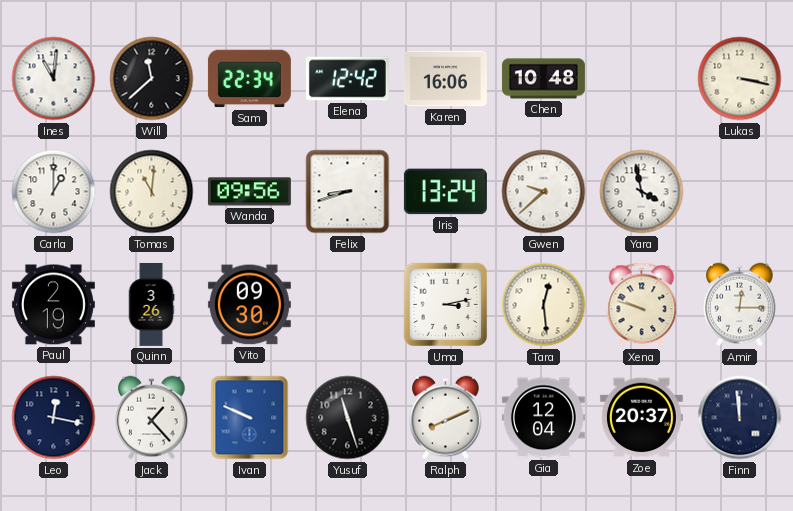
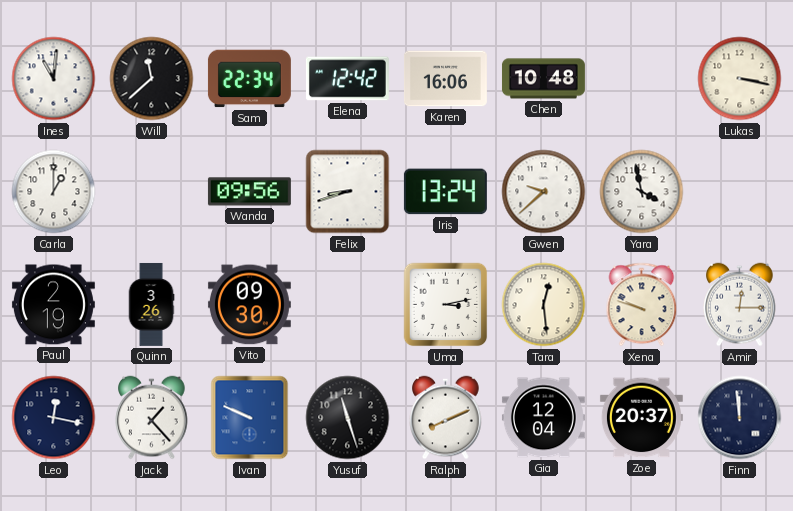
Tomas: 11:01 -> none
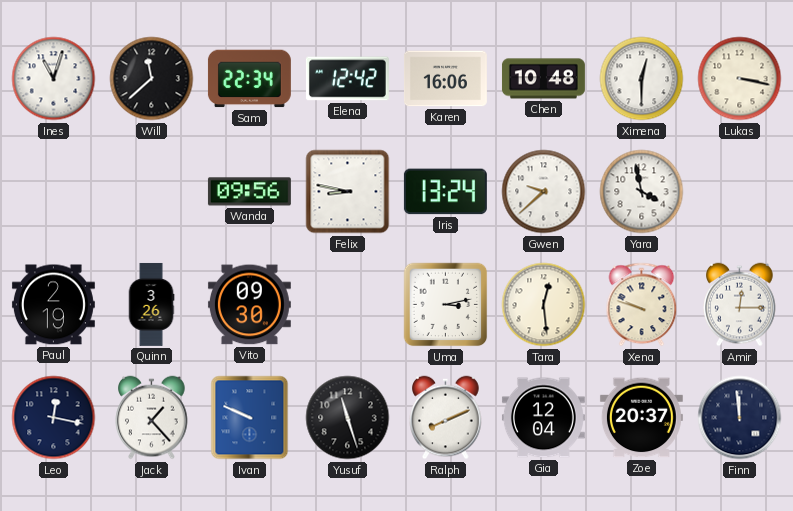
Ines: 11:01 -> 11:03
Ximena: none -> 12:30
Carla: 1:00 -> none
Felix: 8:42 -> 8:47
